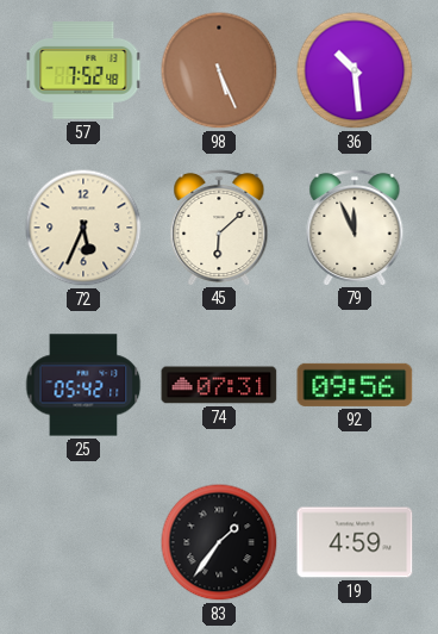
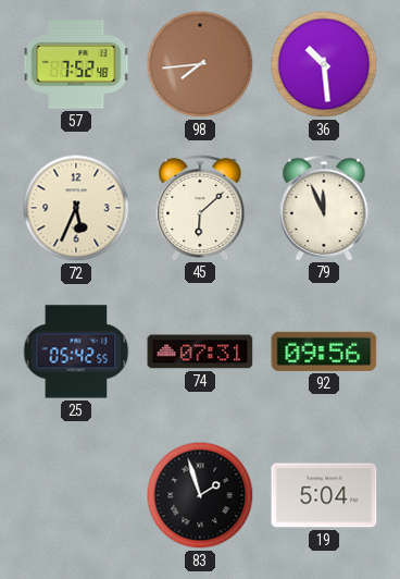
98: 5:26 -> 7:44
25: 05:42:11 -> 05:42:55
83: 1:36 -> 1:57
19: 4:59 -> 5:04
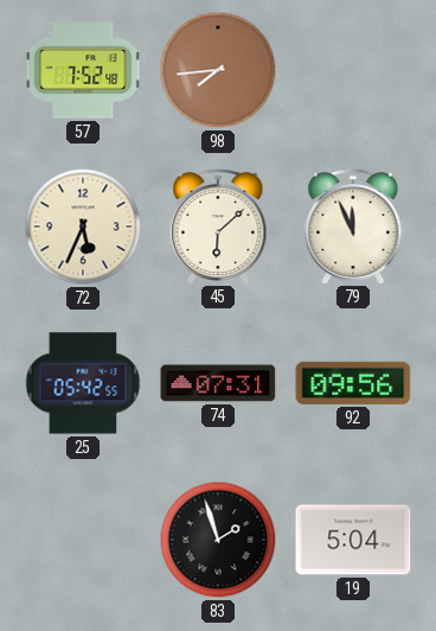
36: 10:29 -> none
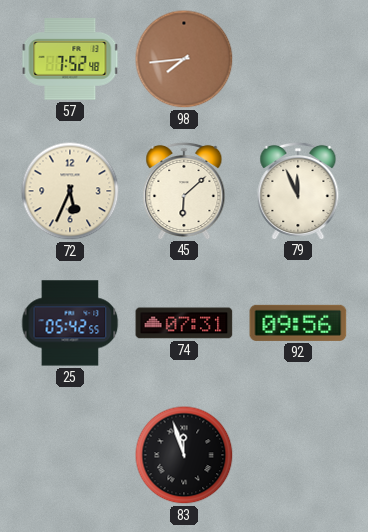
83: 1:57 -> 11:57
19: 5:04 -> none
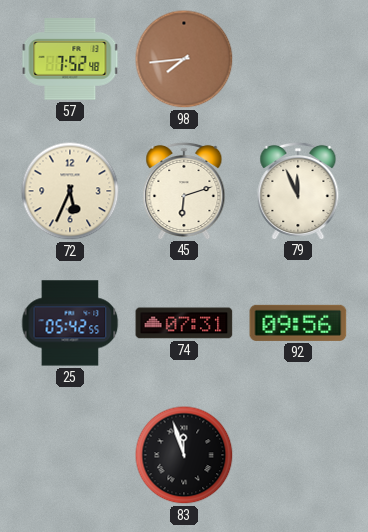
45: 6:08 -> 6:12
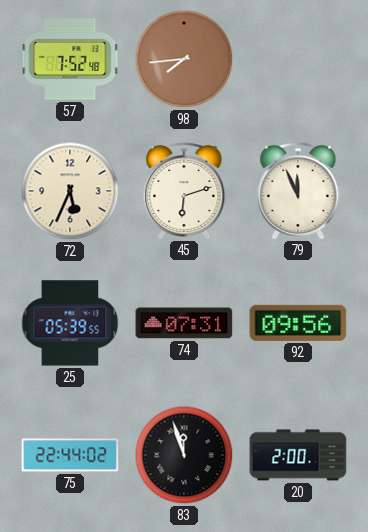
25: 05:42 -> 05:39
75: none -> 22:44
20: none -> 2:00
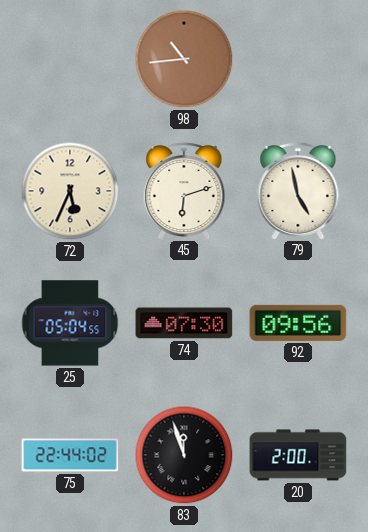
57: 7:52 -> none
98: 7:44 -> 10:44
79: 11:56 -> 4:58
25: 05:39 -> 05:04
74: 07:31 -> 07:30
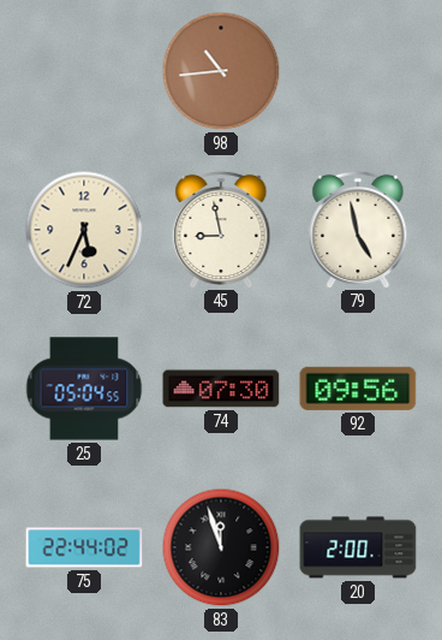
45: 6:12 -> 8:58
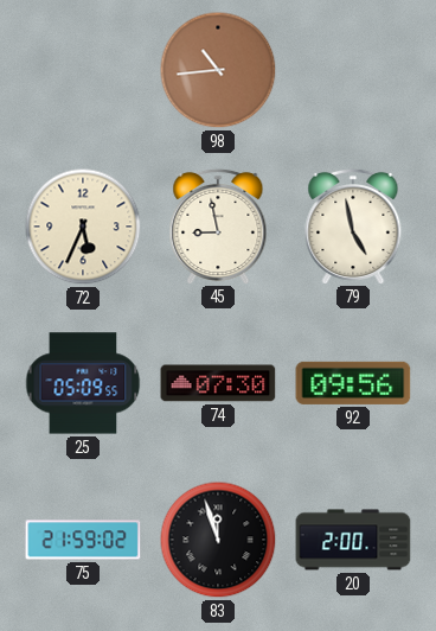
25: 05:04 -> 05:09
75: 22:44 -> 21:59
